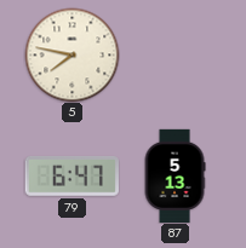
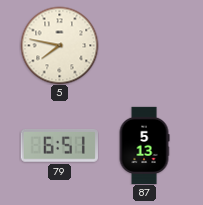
79: 6:47 -> 6:51
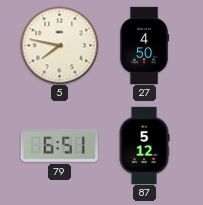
27: none -> 4:50
87: 5:13 -> 5:12
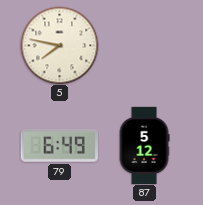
27: 4:50 -> none
79: 6:51 -> 6:49
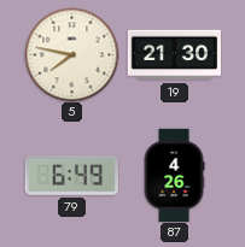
19: none -> 21:30
87: 5:12 -> 4:26
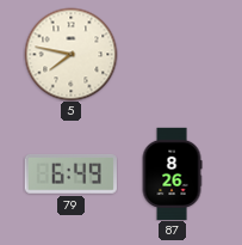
19: 21:30 -> none
87: 4:26 -> 8:26
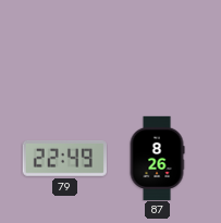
5: 7:47 -> none
79: 6:49 -> 22:49
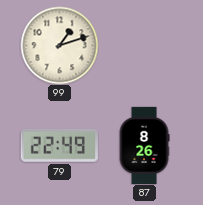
99: none -> 1:12
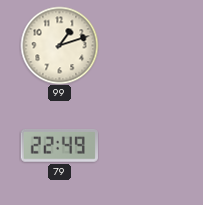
87: 8:26 -> none
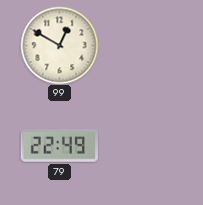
99: 1:12 -> 12:50
